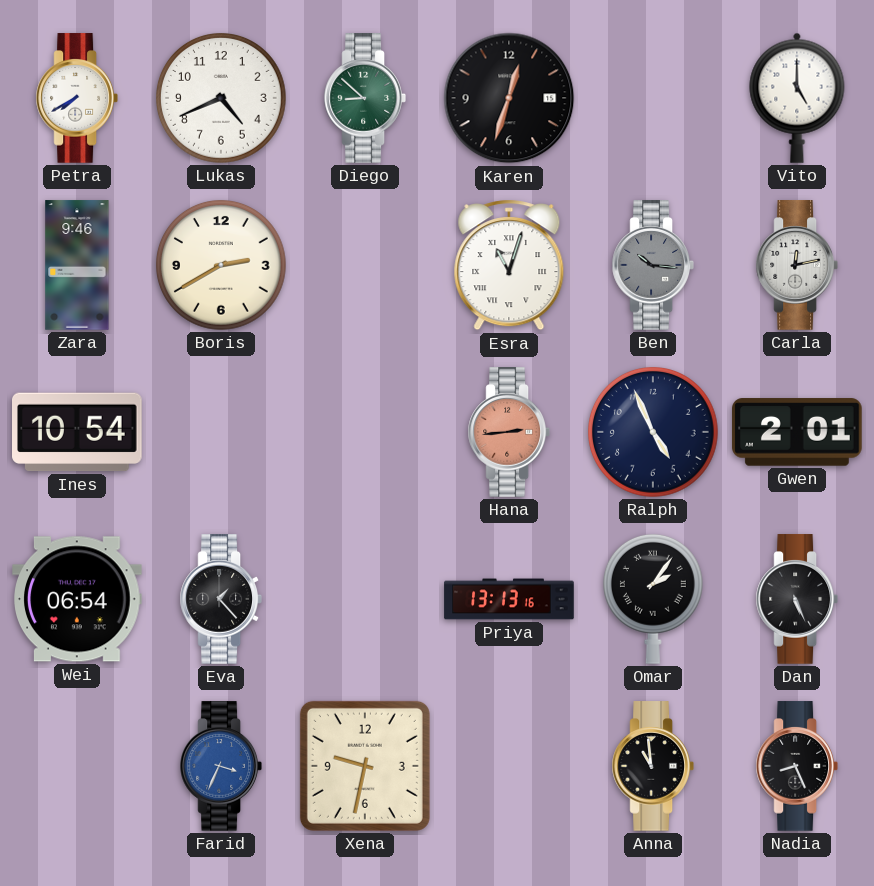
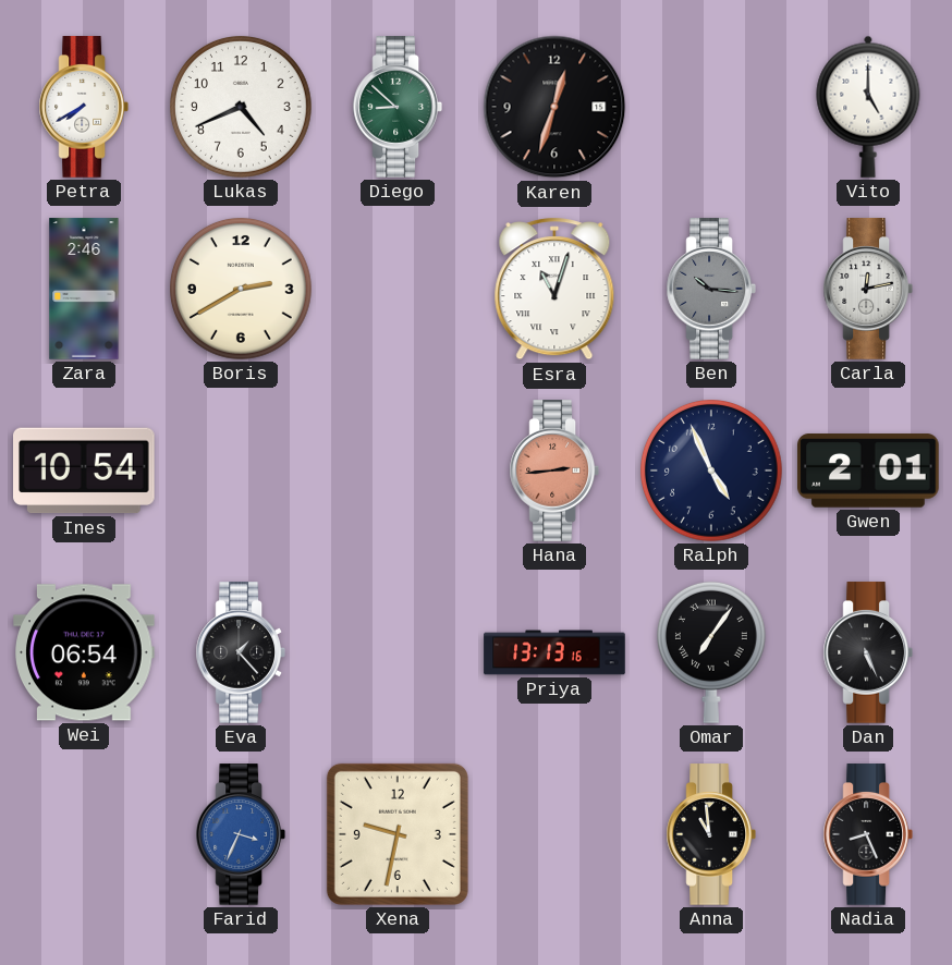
Zara: 9:46 -> 2:46
Omar: 2:06 -> 7:06
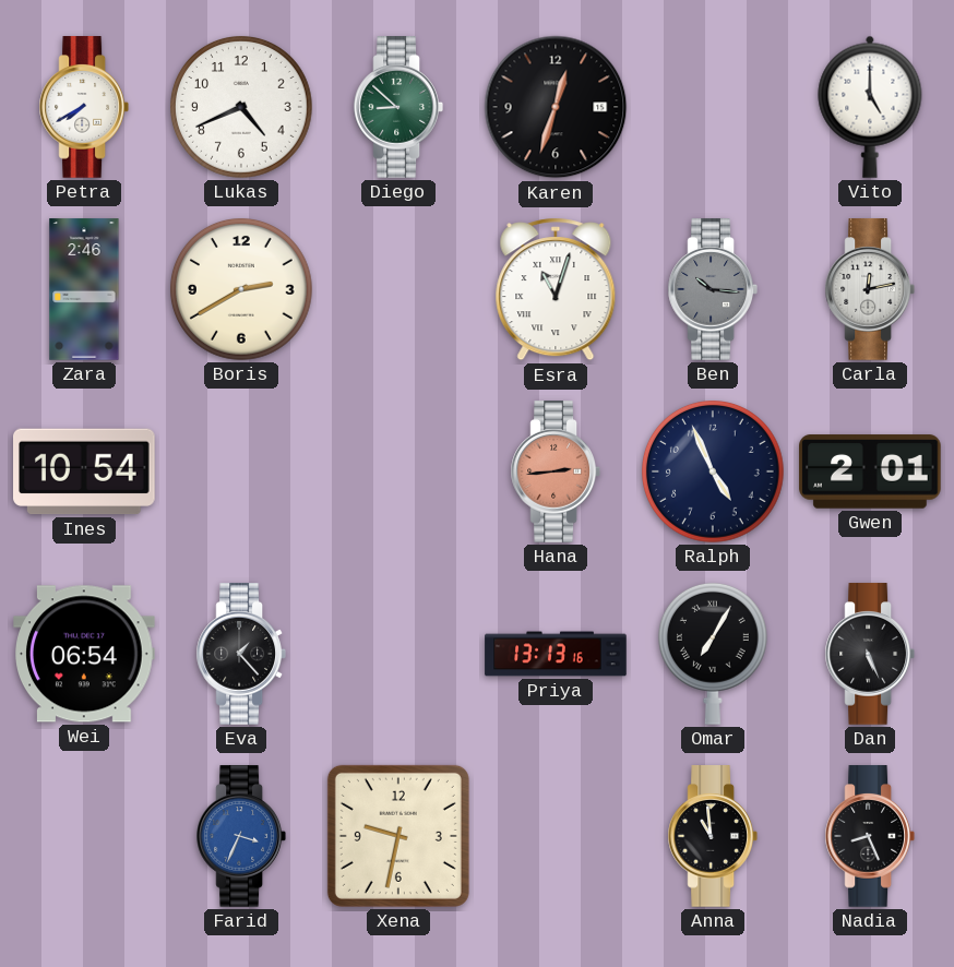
Omar: 7:06 -> 7:05
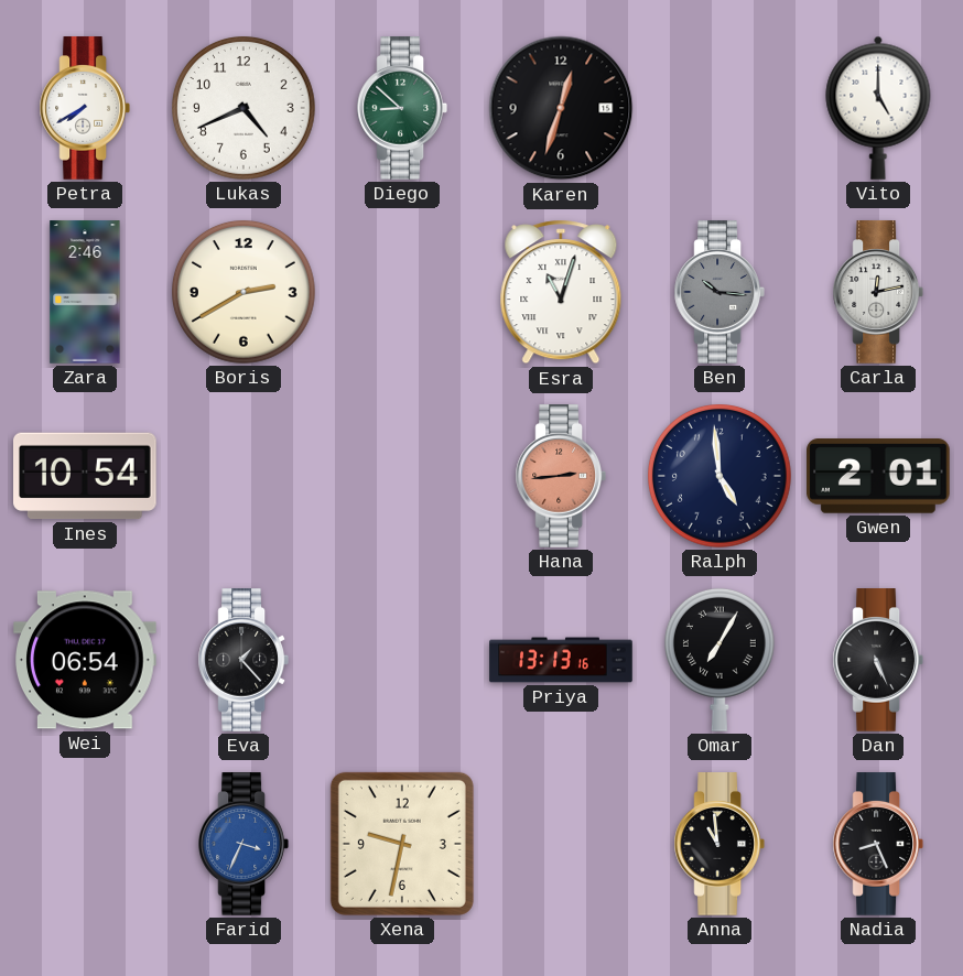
Ralph: 4:56 -> 4:59
